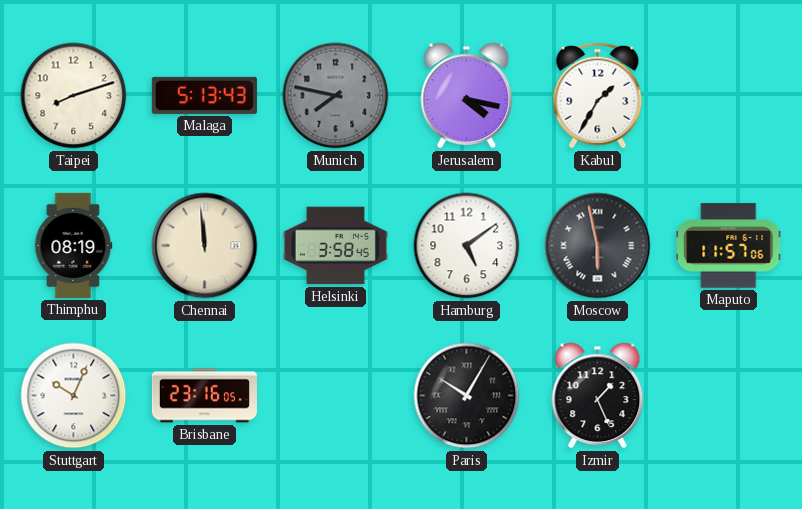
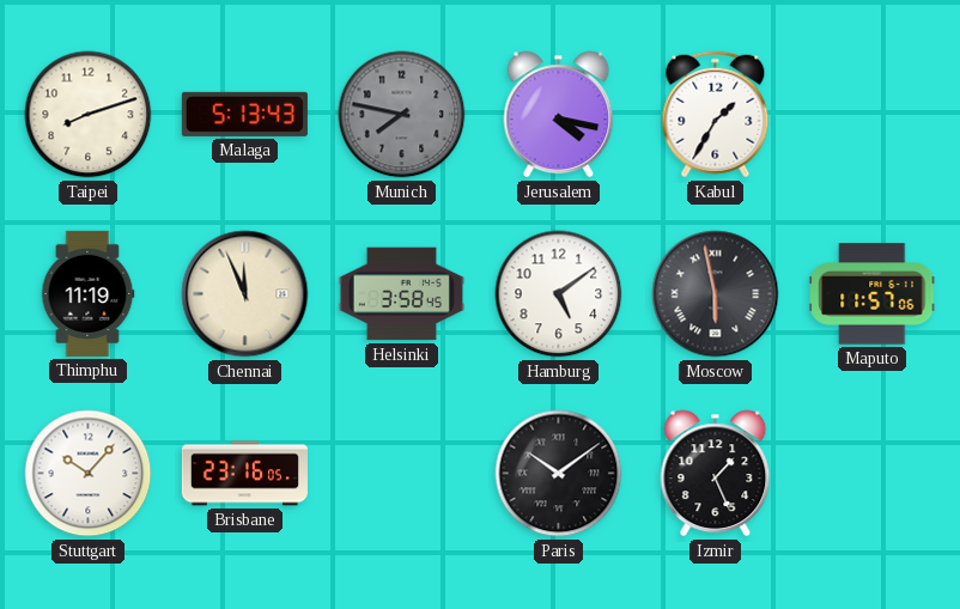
Thimphu: 08:19 -> 11:19
Chennai: 11:59 -> 11:56
Stuttgart: 10:04 -> 10:07
Paris: 10:05 -> 10:09
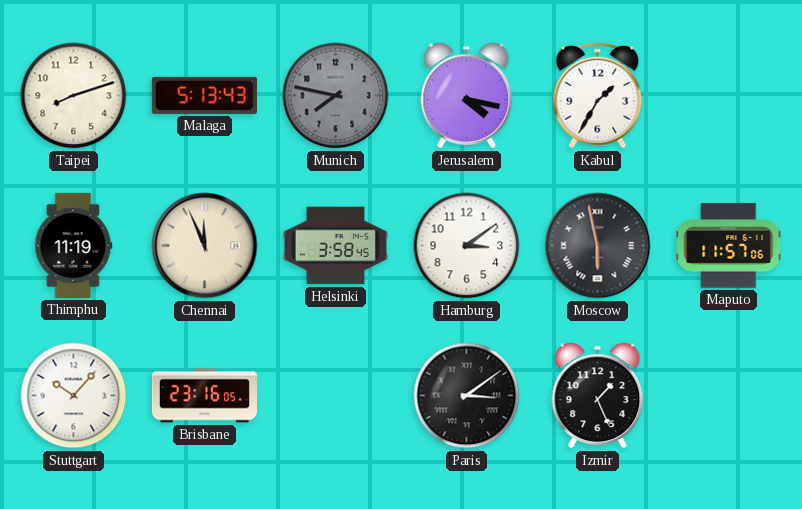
Hamburg: 5:09 -> 3:09
Paris: 10:09 -> 3:09
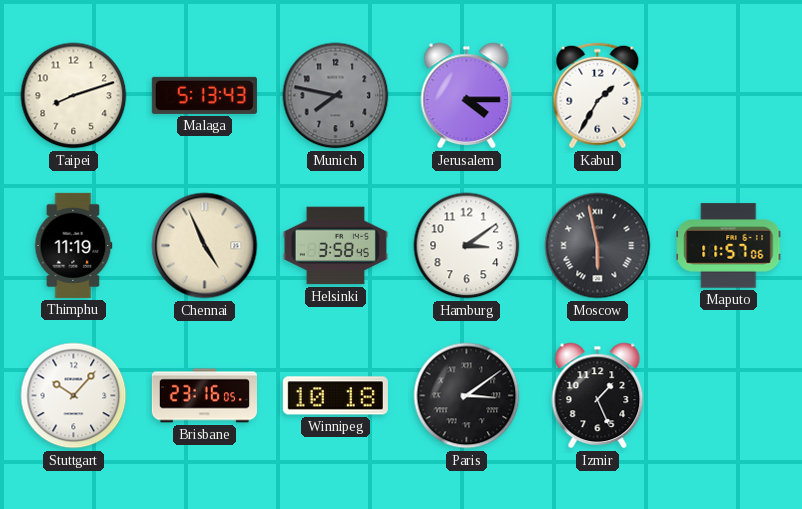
Jerusalem: 4:17 -> 4:15
Chennai: 11:56 -> 4:56
Winnipeg: none -> 10:18
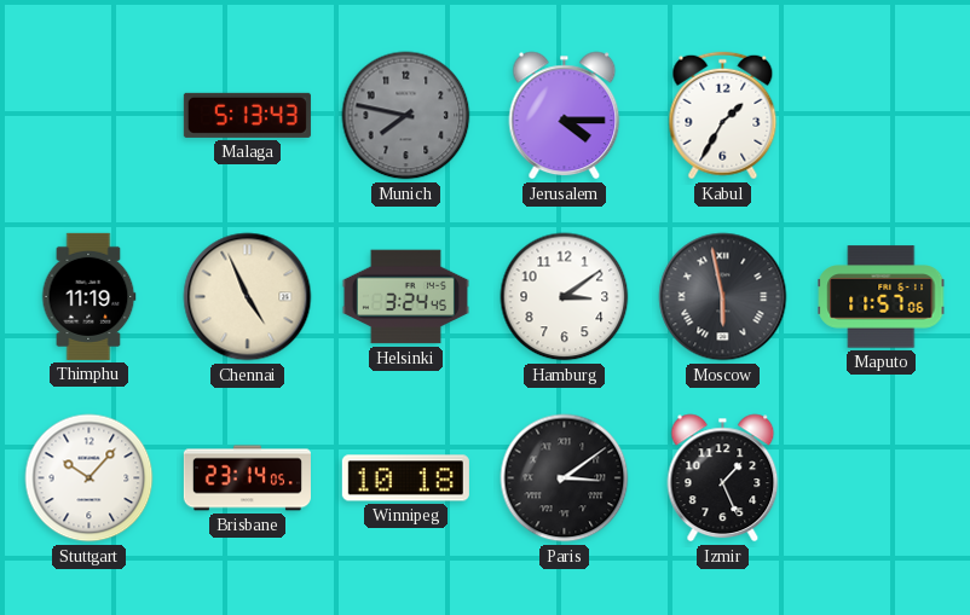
Taipei: 8:12 -> none
Helsinki: 3:58 -> 3:24
Brisbane: 23:16 -> 23:14
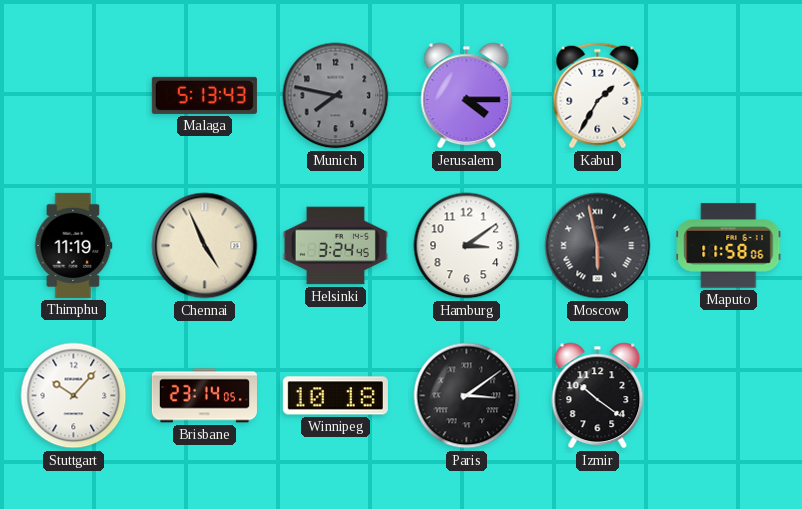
Maputo: 11:57 -> 11:58
Izmir: 1:26 -> 10:21
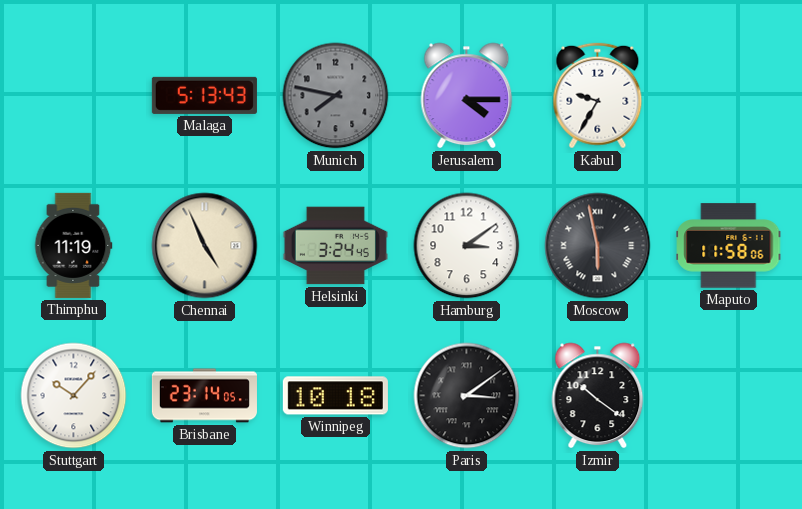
Kabul: 1:35 -> 9:35
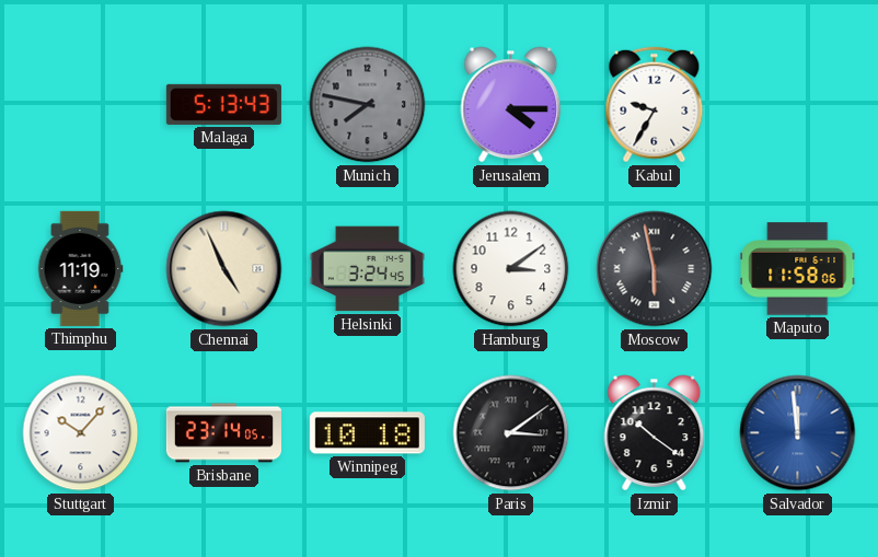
Salvador: none -> 11:59
